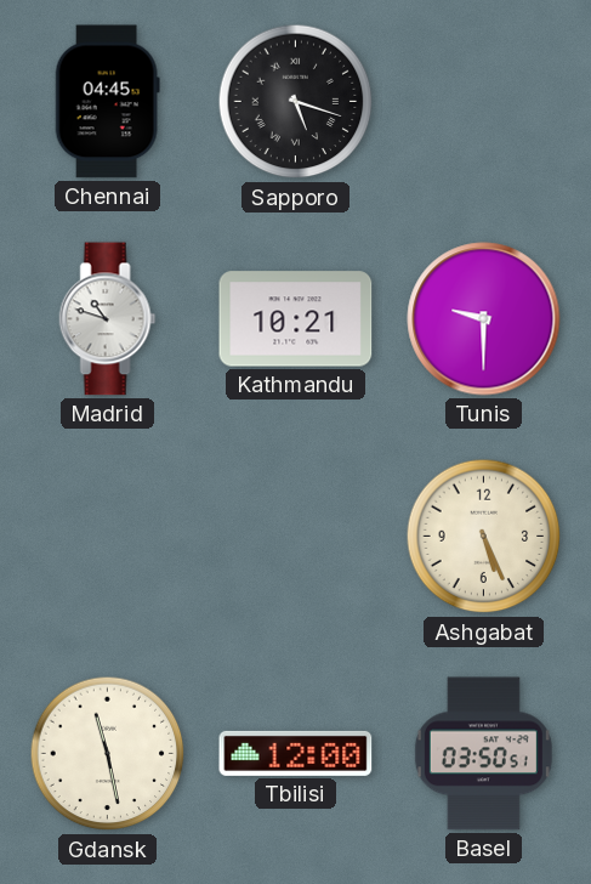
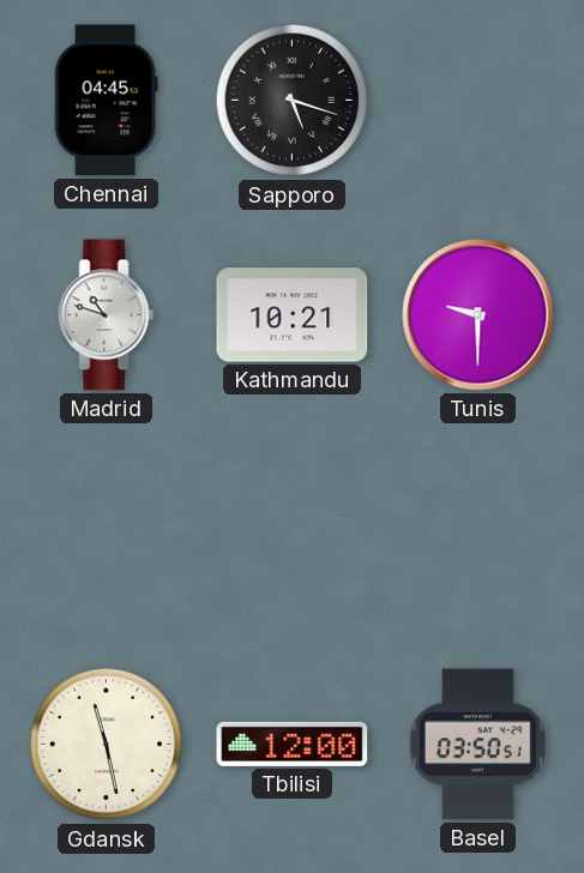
Ashgabat: 5:26 -> none
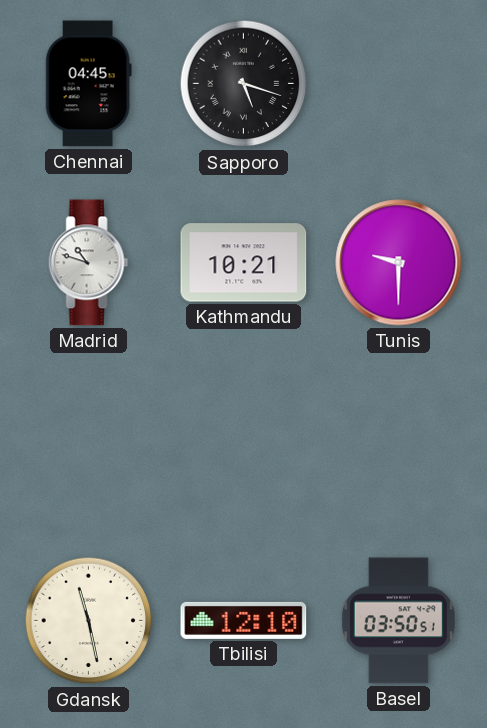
Tbilisi: 12:00 -> 12:10
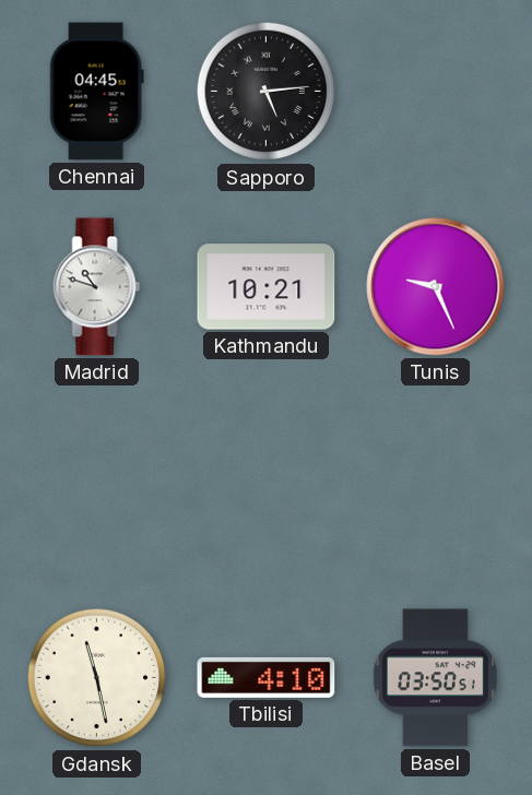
Sapporo: 5:18 -> 5:14
Tunis: 9:30 -> 9:26
Tbilisi: 12:10 -> 4:10
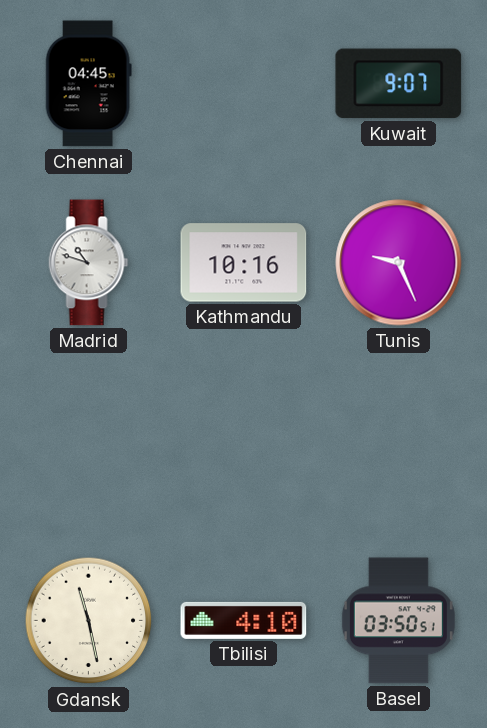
Sapporo: 5:14 -> none
Kuwait: none -> 9:07
Kathmandu: 10:21 -> 10:16
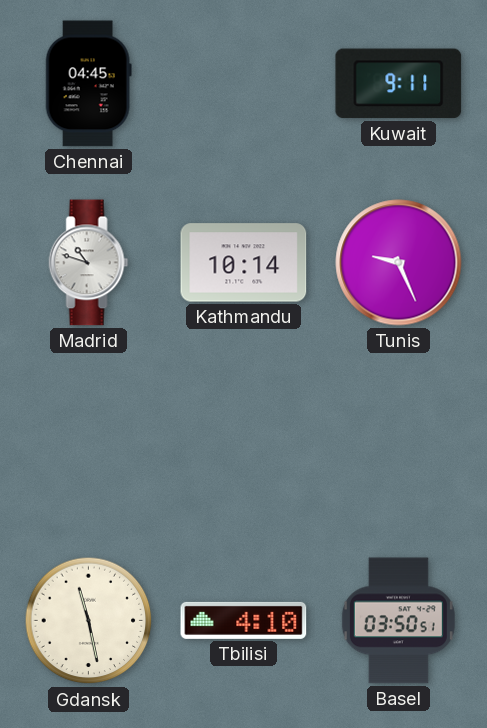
Kuwait: 9:07 -> 9:11
Kathmandu: 10:16 -> 10:14
